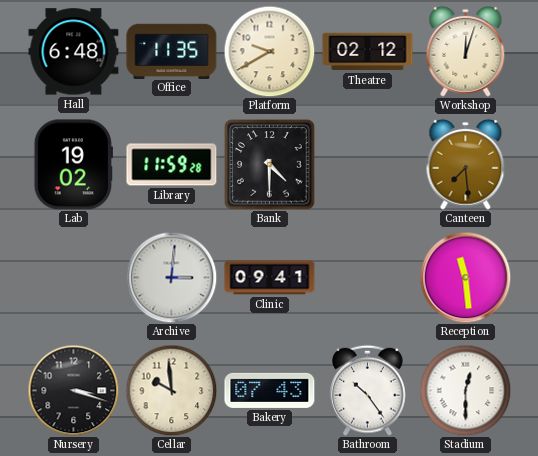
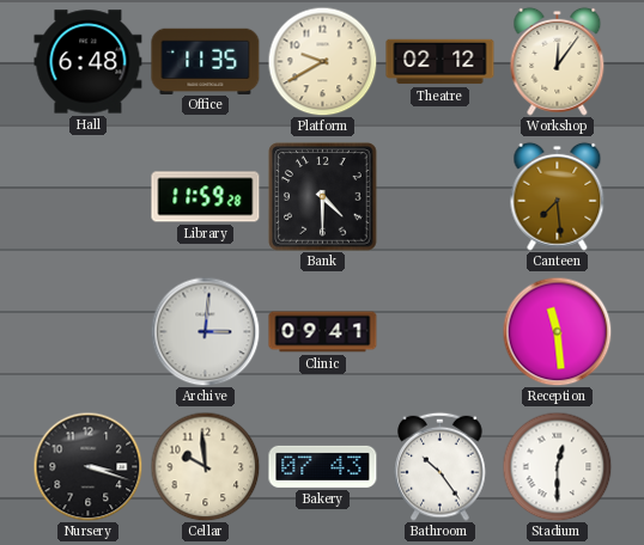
Workshop: 12:03 -> 12:06
Lab: 19:02 -> none
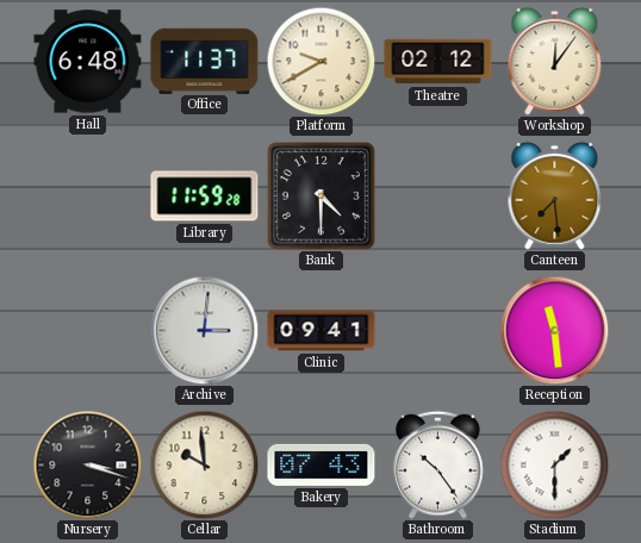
Office: 11:35 -> 11:37
Stadium: 12:30 -> 1:30
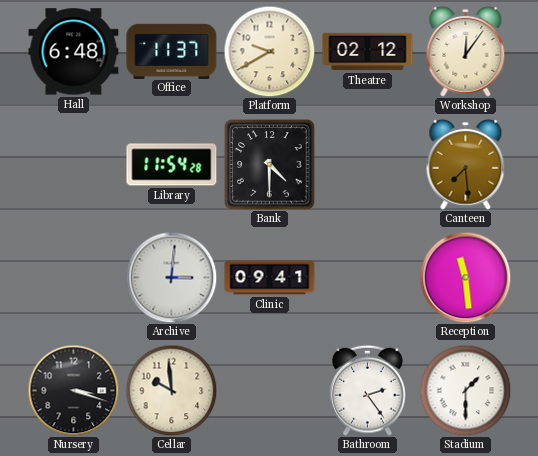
Library: 11:59 -> 11:54
Bakery: 07:43 -> none
Bathroom: 10:24 -> 2:24
